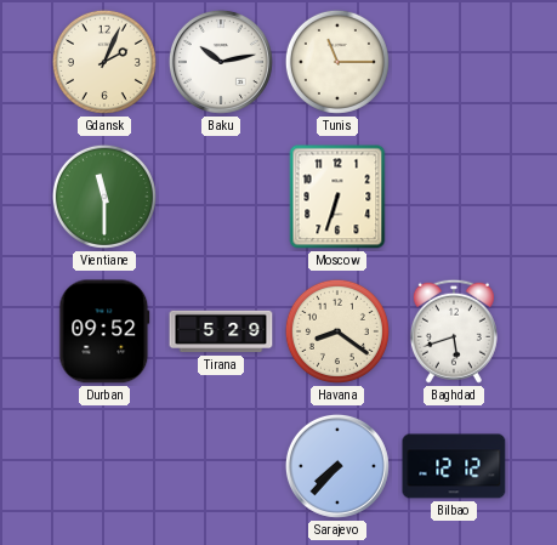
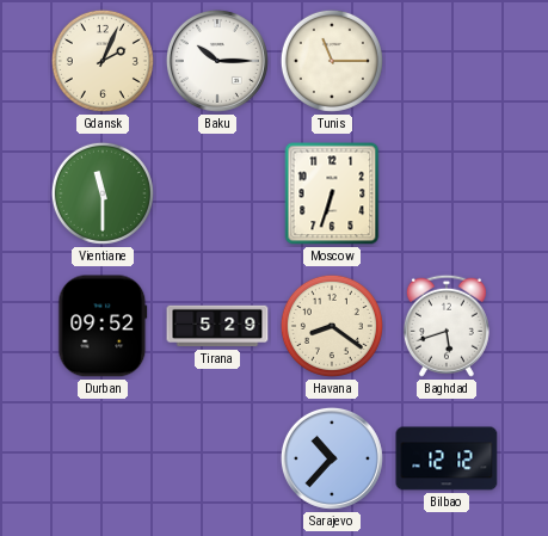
Baku: 10:13 -> 10:15
Sarajevo: 7:37 -> 10:37
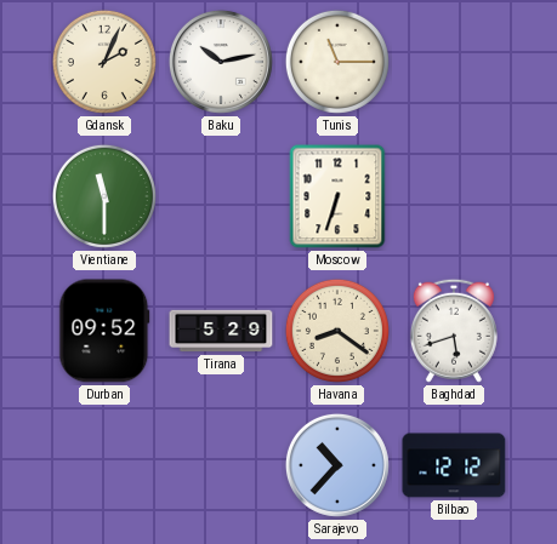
Baku: 10:15 -> 10:13
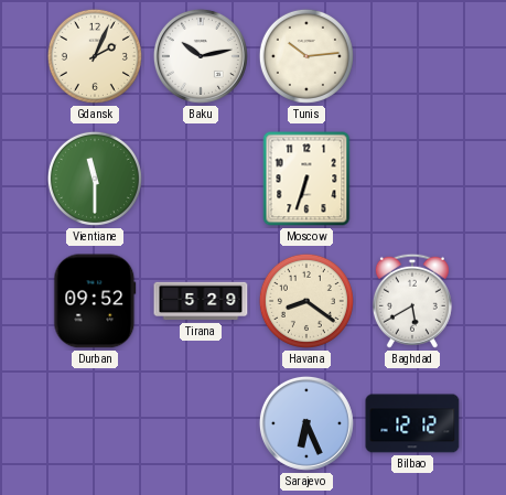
Tunis: 11:15 -> 10:14
Baghdad: 5:42 -> 5:40
Sarajevo: 10:37 -> 6:26
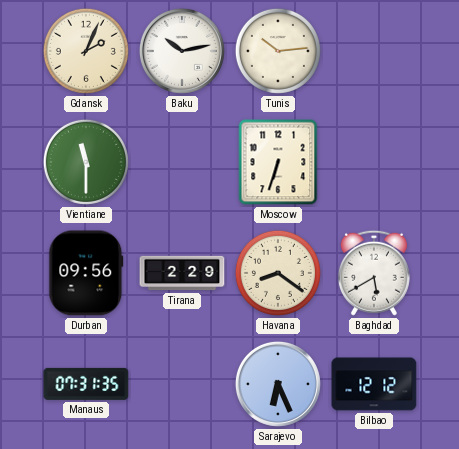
Durban: 09:52 -> 09:56
Tirana: 5:29 -> 2:29
Manaus: none -> 07:31
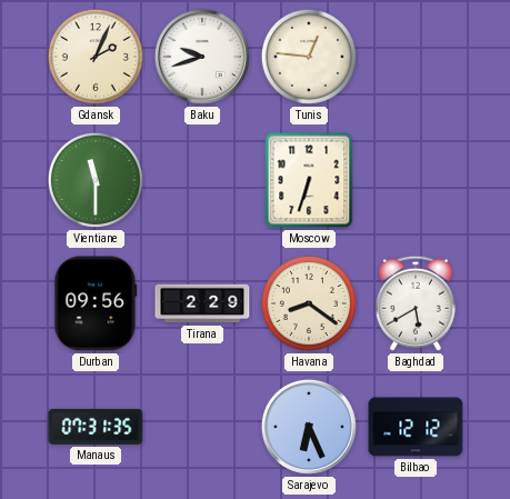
Baku: 10:13 -> 9:42
Tunis: 10:14 -> 12:46
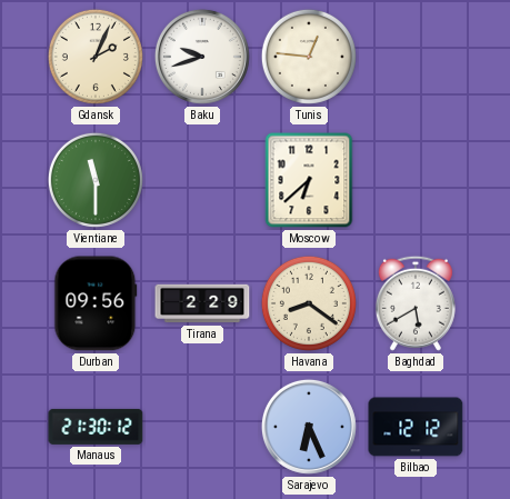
Moscow: 6:33 -> 6:38
Manaus: 07:31 -> 21:30
